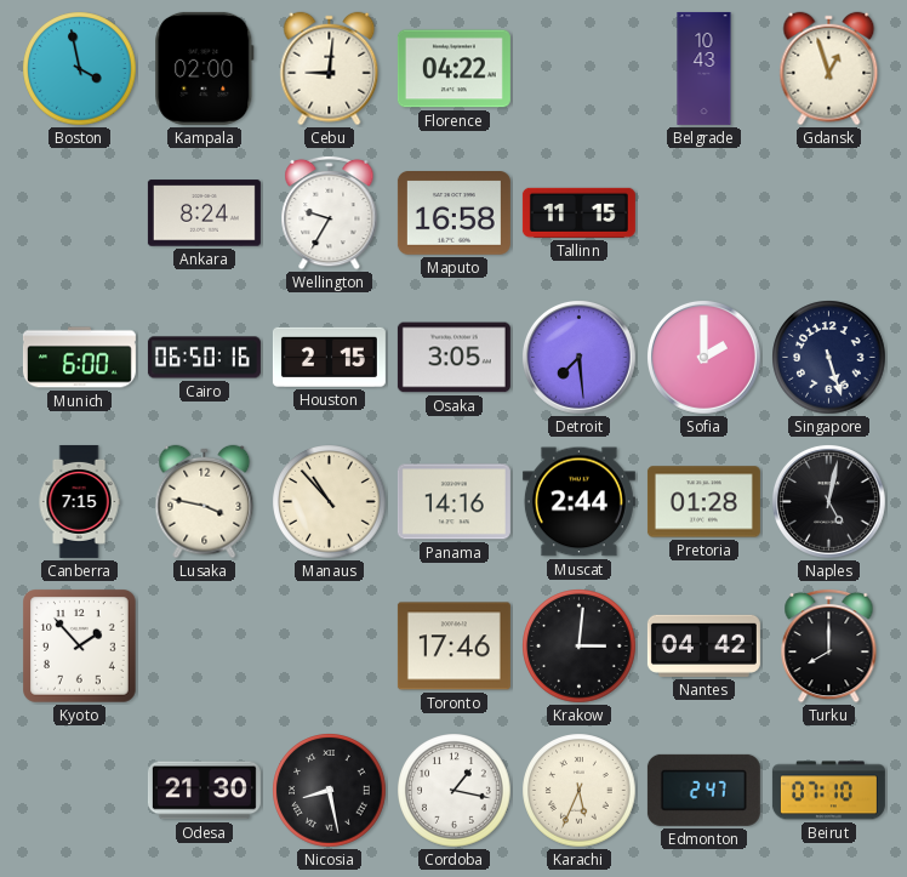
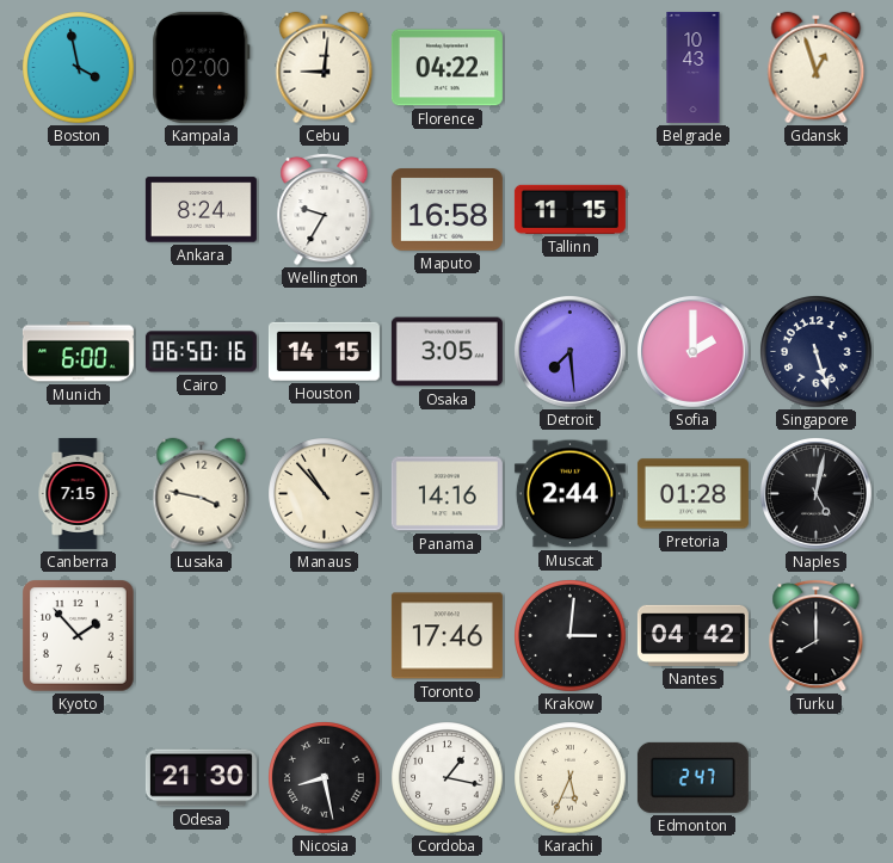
Houston: 2:15 -> 14:15
Beirut: 07:10 -> none
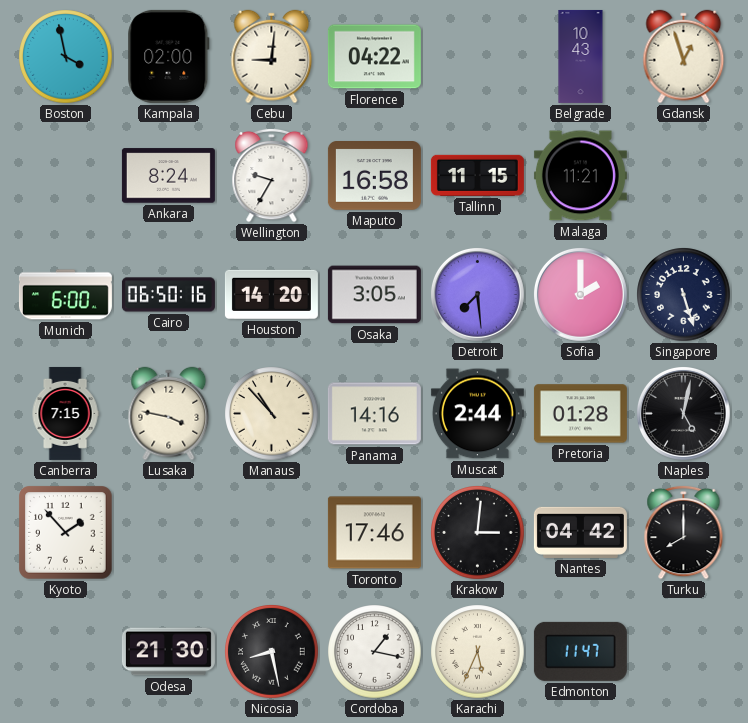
Malaga: none -> 11:21
Houston: 14:15 -> 14:20
Edmonton: 2:47 -> 11:47
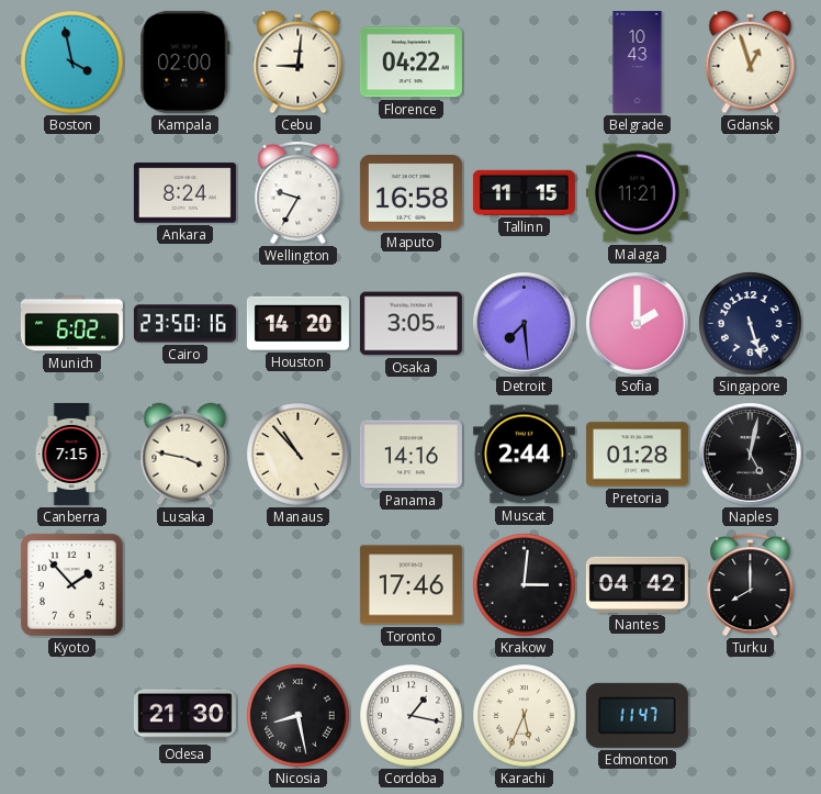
Munich: 6:00 -> 6:02
Cairo: 06:50 -> 23:50
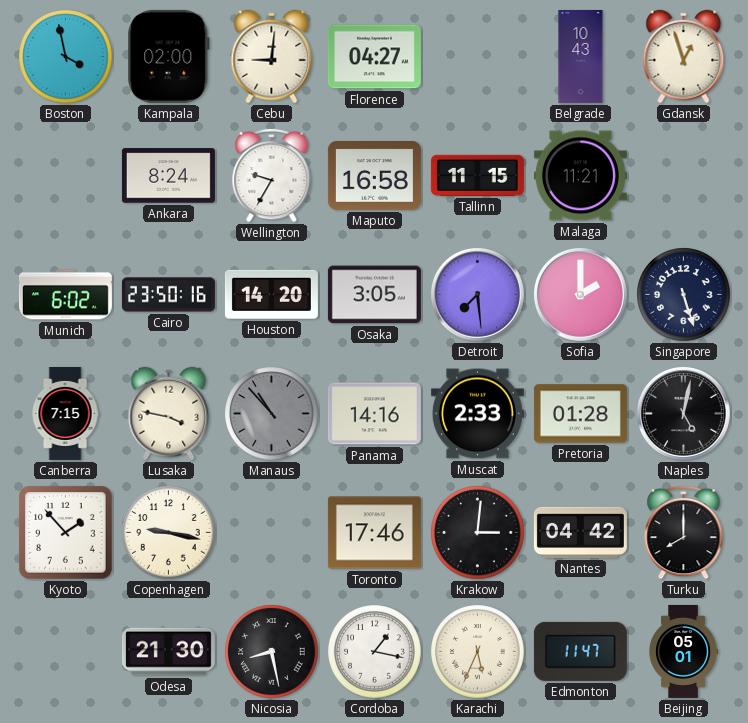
Florence: 04:22 -> 04:27
Manaus dial: cream -> grey
Muscat: 2:44 -> 2:33
Copenhagen: none -> 9:17
Beijing: none -> 05:01
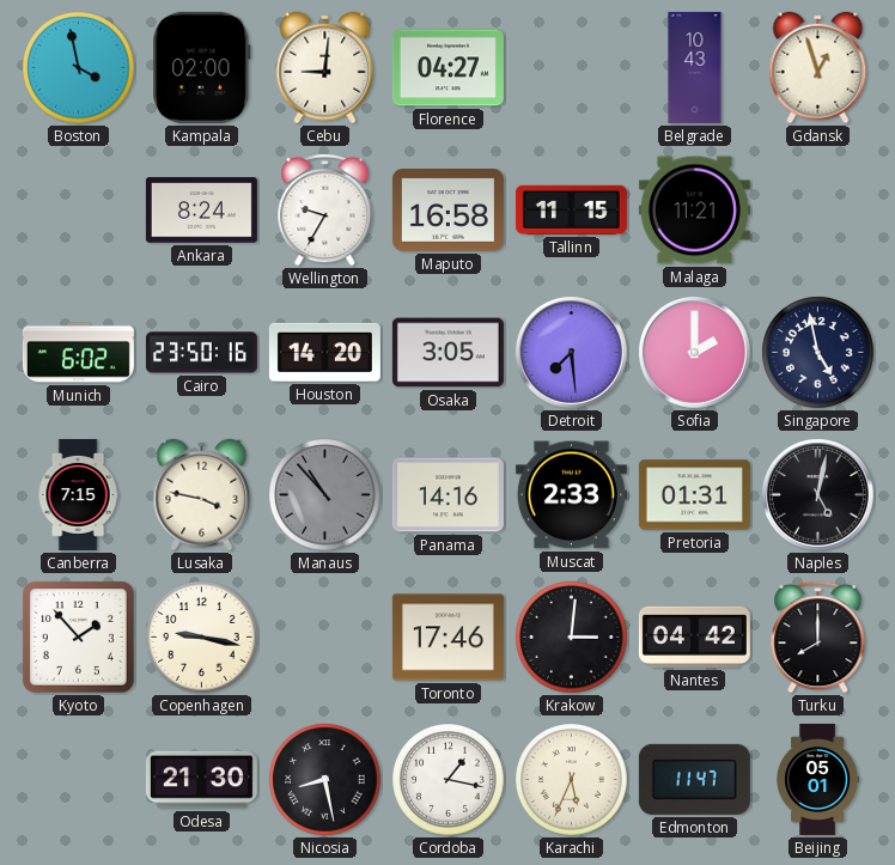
Singapore: 5:27 -> 4:58
Pretoria: 01:28 -> 01:31
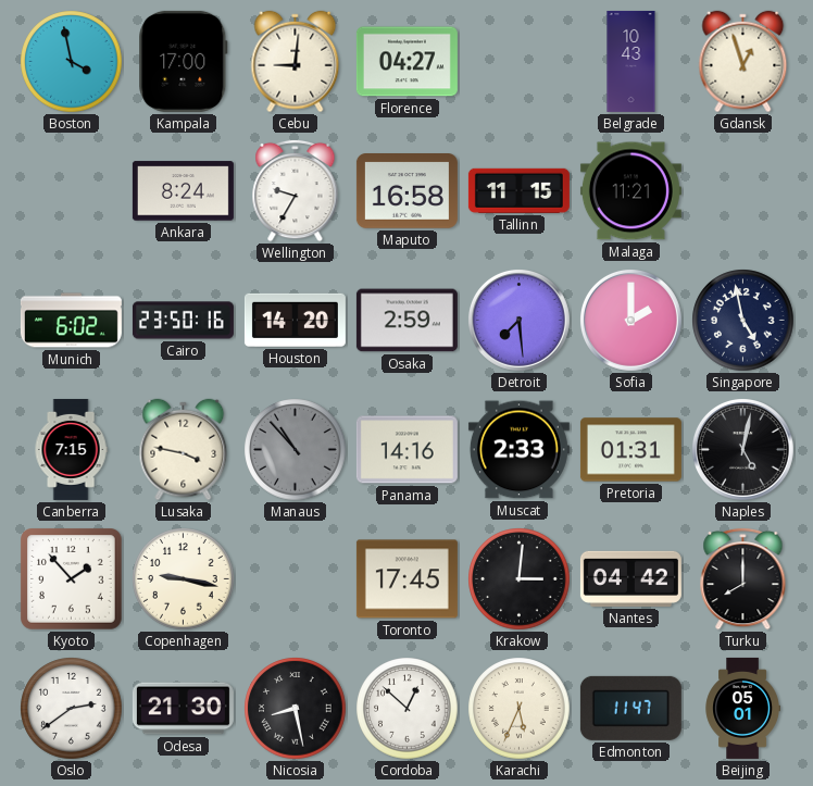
Kampala: 02:00 -> 17:00
Osaka: 3:05 -> 2:59
Toronto: 17:46 -> 17:45
Oslo: none -> 2:39
Cordoba: 1:17 -> 12:52
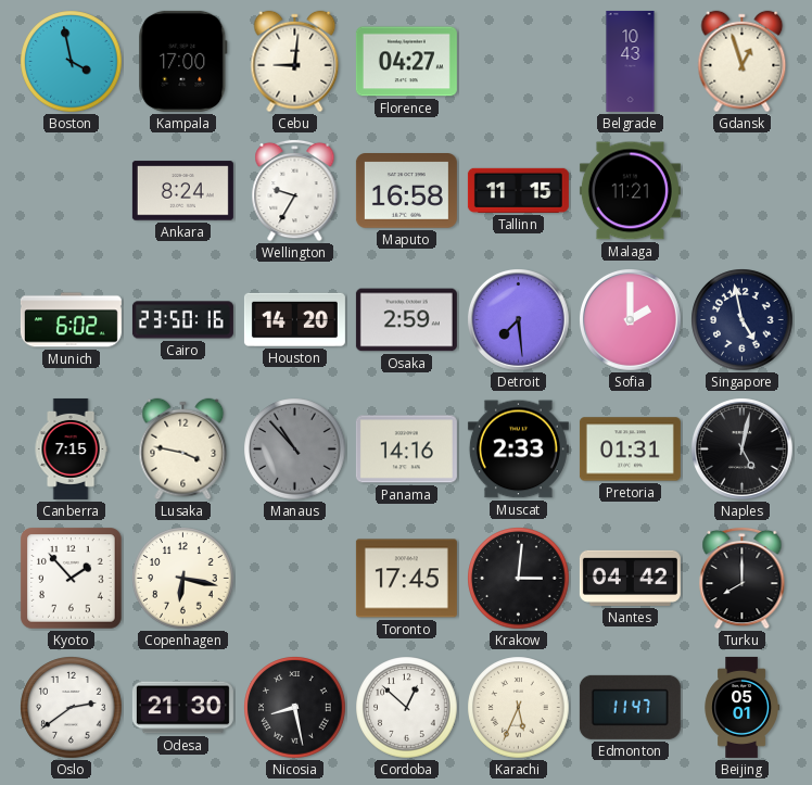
Copenhagen: 9:17 -> 6:17
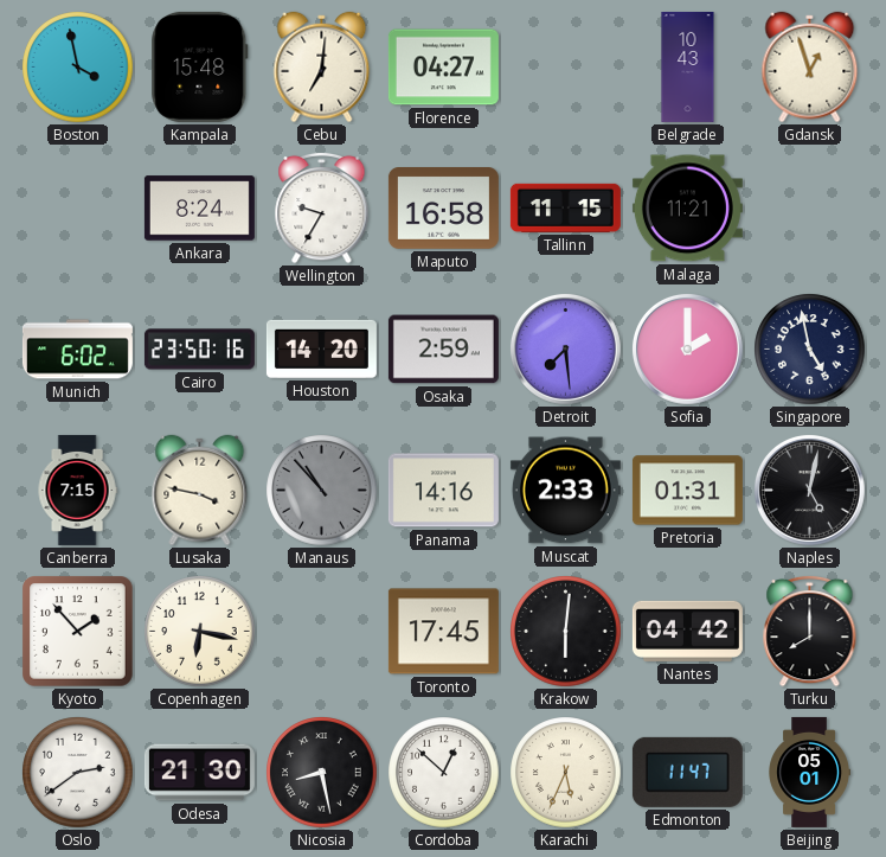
Kampala: 17:00 -> 15:48
Cebu: 9:01 -> 7:01
Krakow: 3:01 -> 6:01
